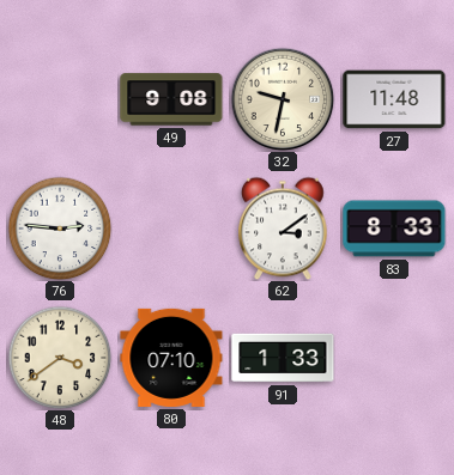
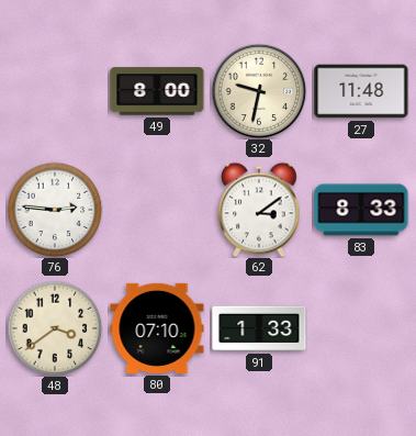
49: 9:08 -> 8:00
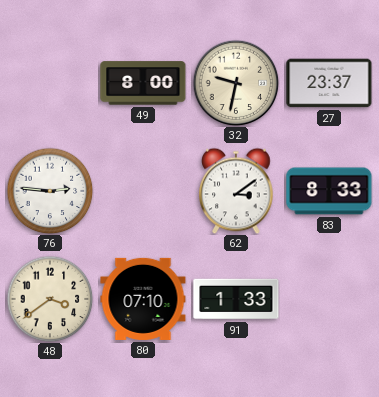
27: 11:48 -> 23:37
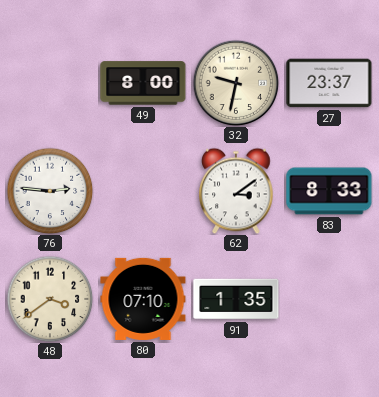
91: 1:33 -> 1:35
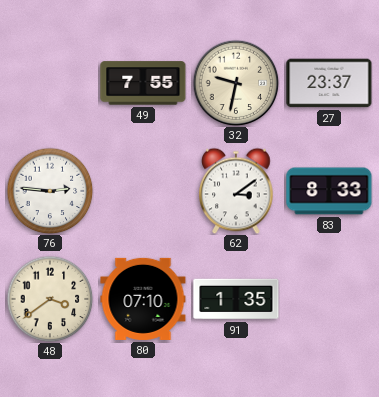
49: 8:00 -> 7:55
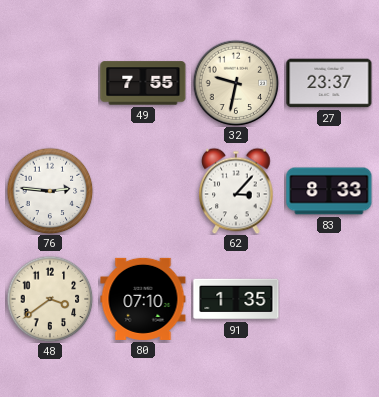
62: 3:09 -> 3:07
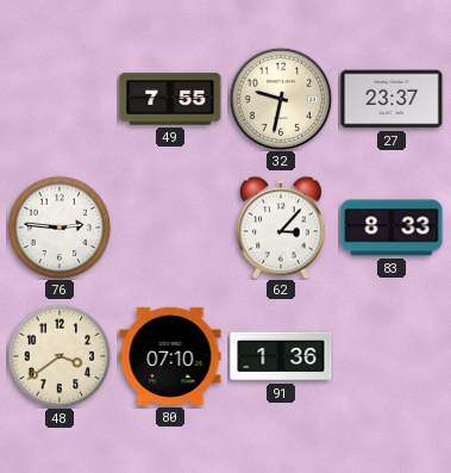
91: 1:35 -> 1:36
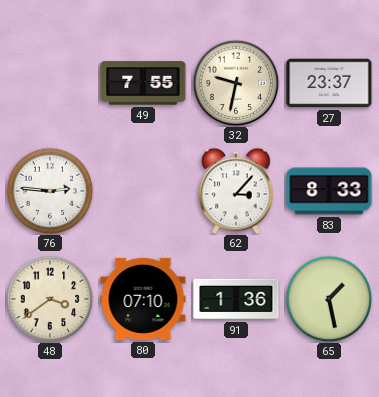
65: none -> 1:28
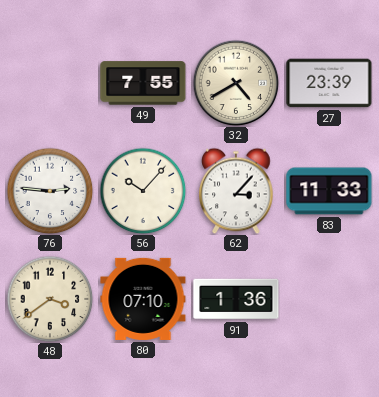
32: 9:32 -> 4:40
27: 23:37 -> 23:39
56: none -> 10:07
83: 8:33 -> 11:33
65: 1:28 -> none
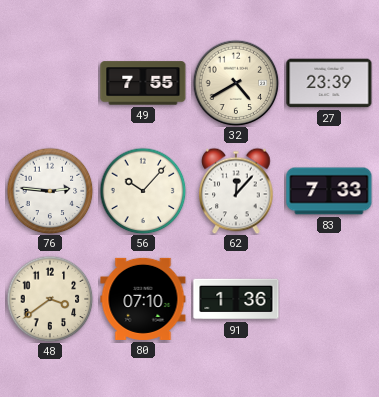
62: 3:07 -> 12:07
83: 11:33 -> 7:33
